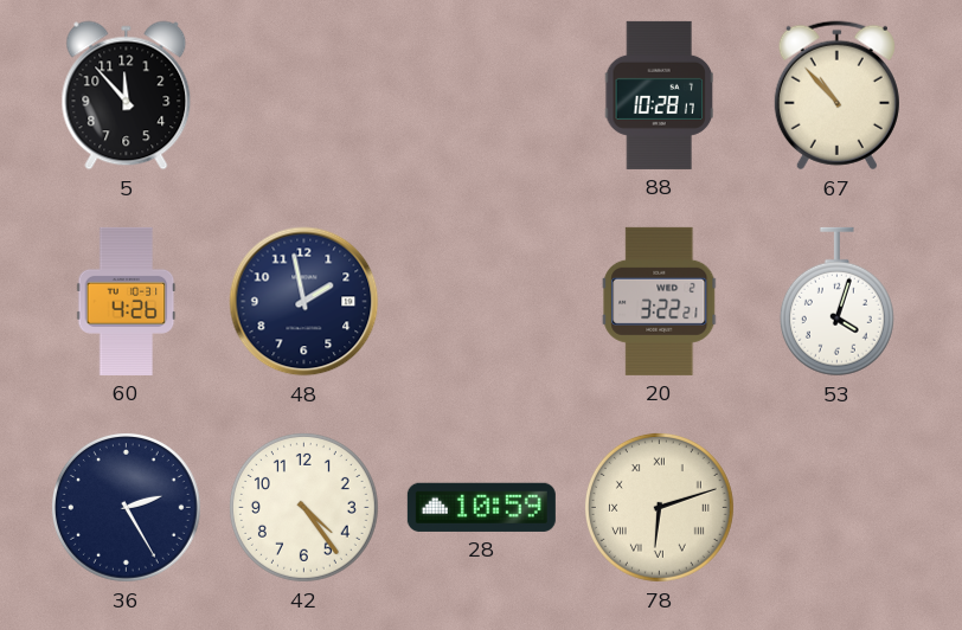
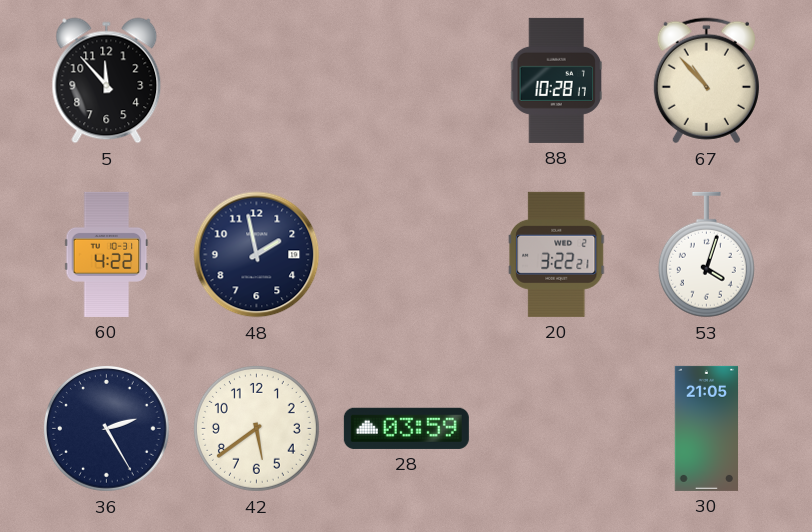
60: 4:26 -> 4:22
42: 4:24 -> 5:39
28: 10:59 -> 03:59
78: 6:12 -> none
30: none -> 21:05
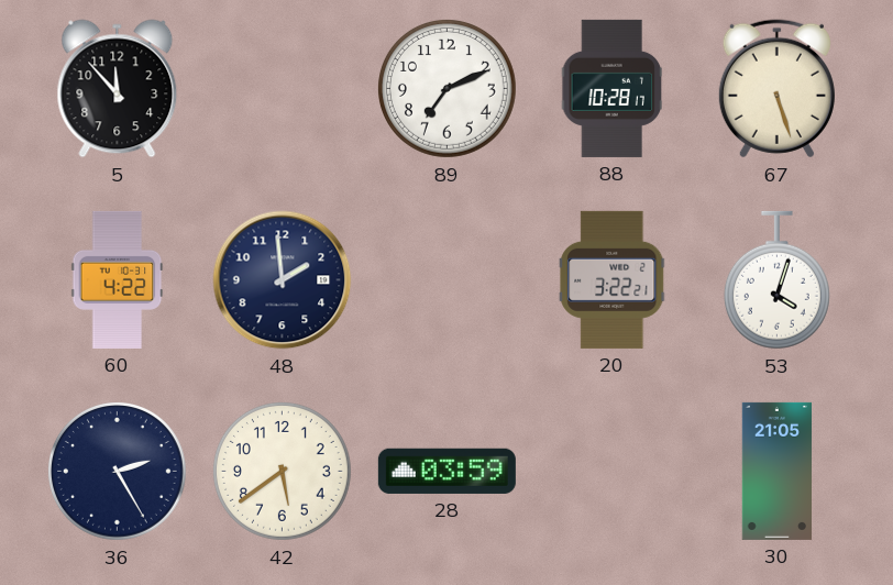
89: none -> 7:11
67: 10:53 -> 5:27
48: 1:58 -> 1:59
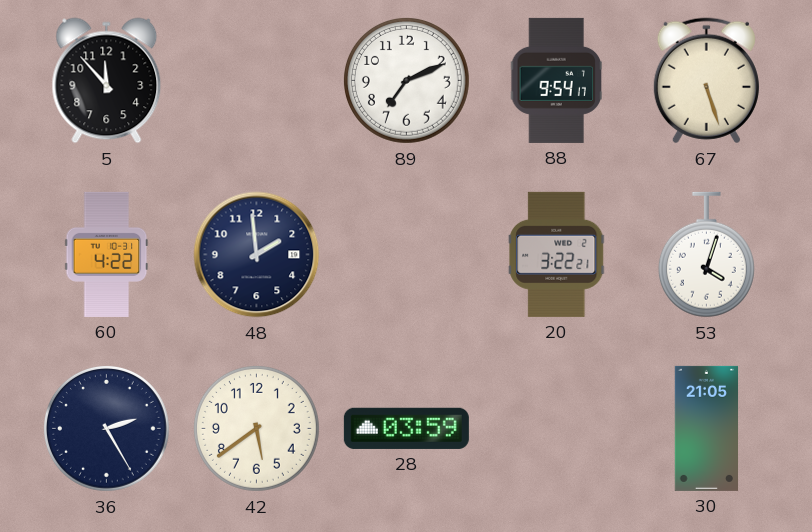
88: 10:28 -> 9:54
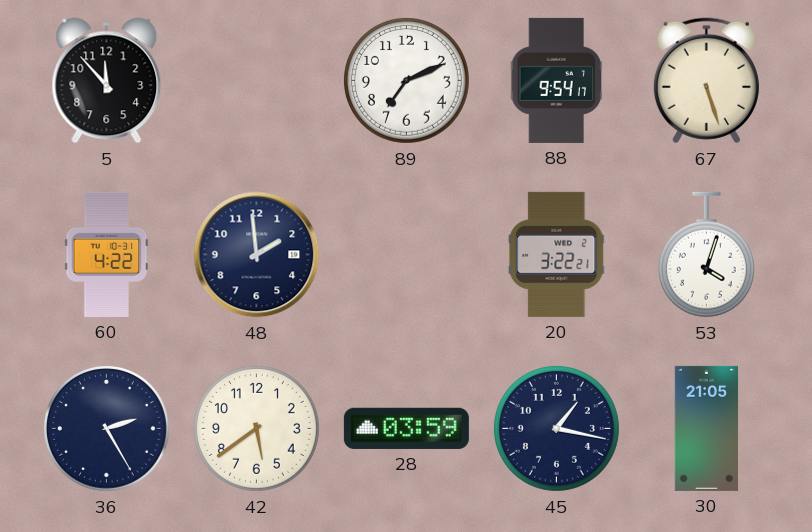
45: none -> 1:17
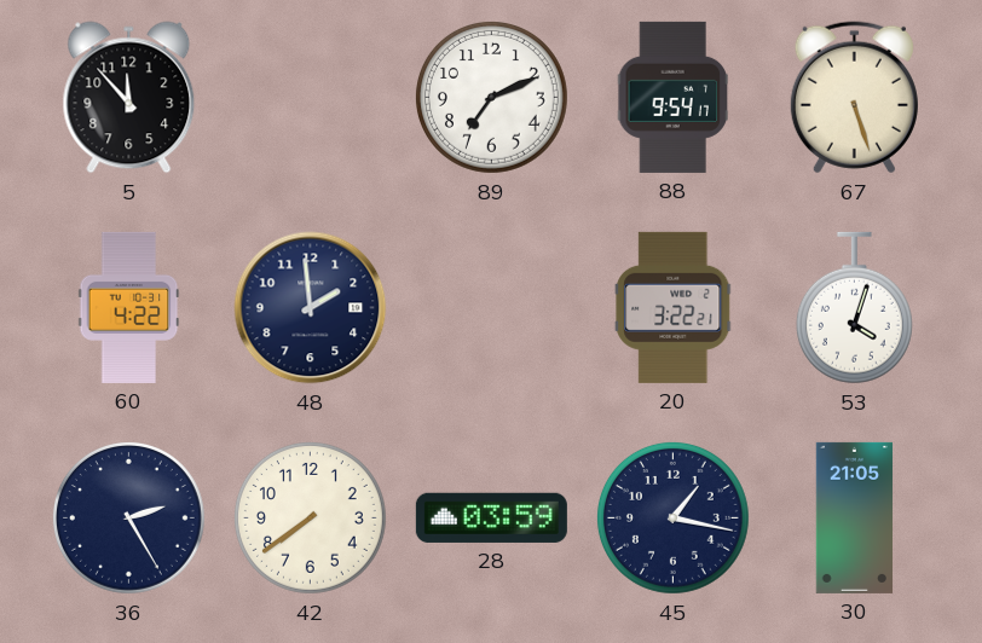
42: 5:39 -> 7:39
